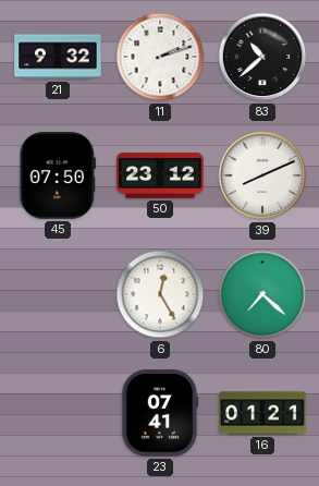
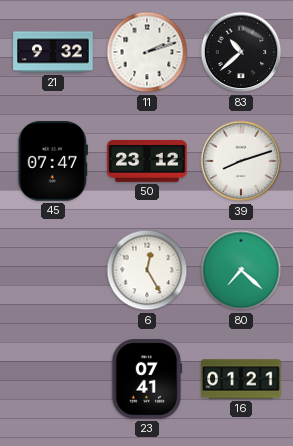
45: 07:50 -> 07:47
39: 8:11 -> 8:12
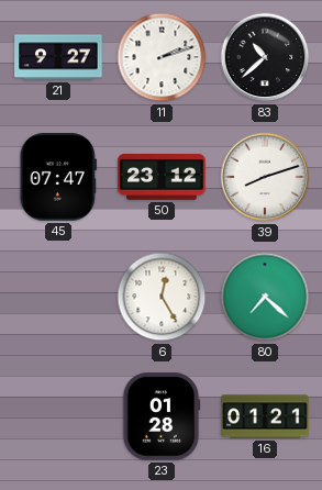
21: 9:32 -> 9:27
23: 07:41 -> 01:28
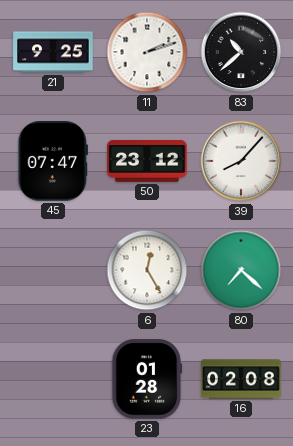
21: 9:27 -> 9:25
39: 8:12 -> 8:07
16: 01:21 -> 02:08
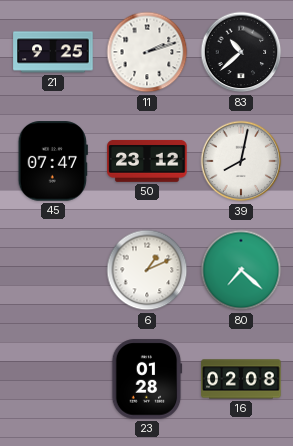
39: 8:07 -> 8:02
6: 12:25 -> 1:11
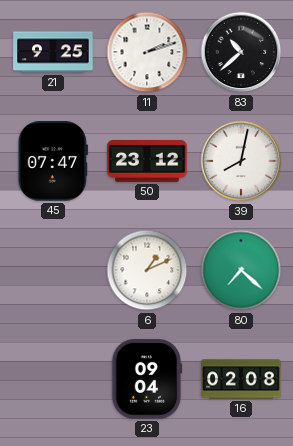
23: 01:28 -> 09:04
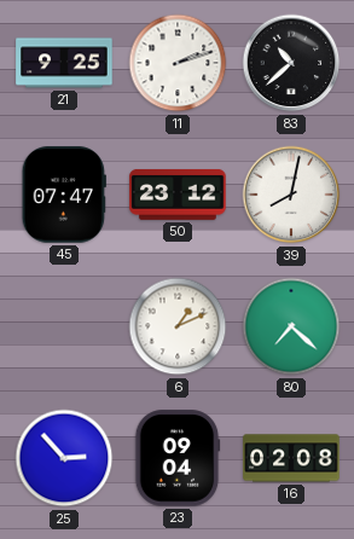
25: none -> 2:53
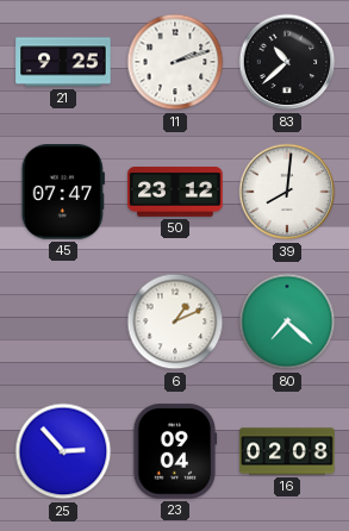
39: 8:02 -> 8:01
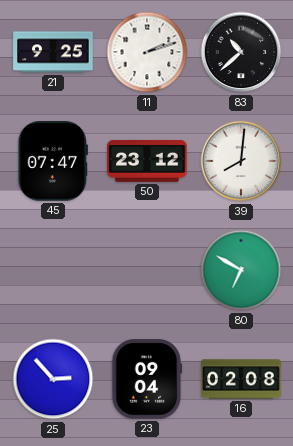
6: 1:11 -> none
80: 7:22 -> 6:50
